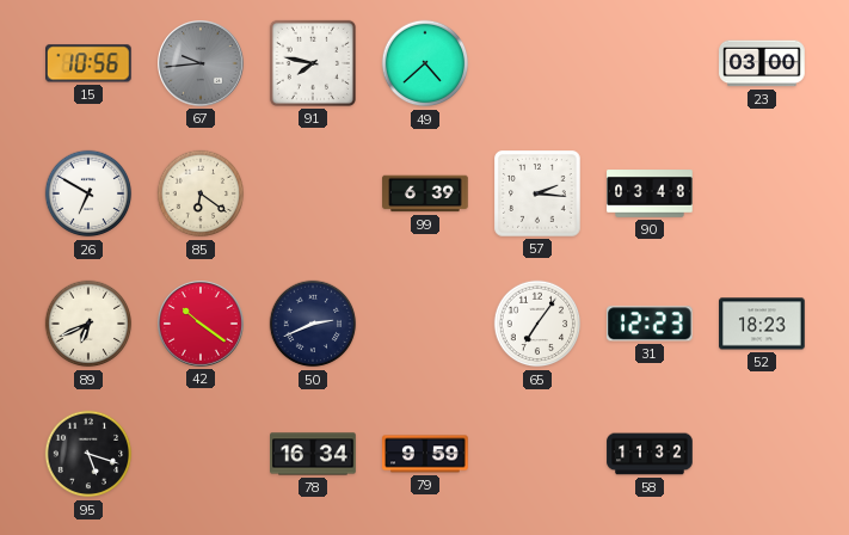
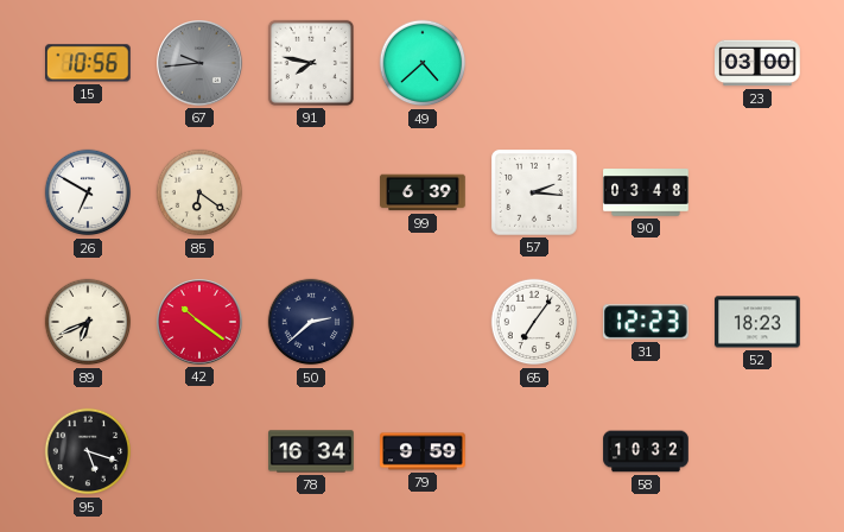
50: 2:41 -> 2:38
58: 11:32 -> 10:32
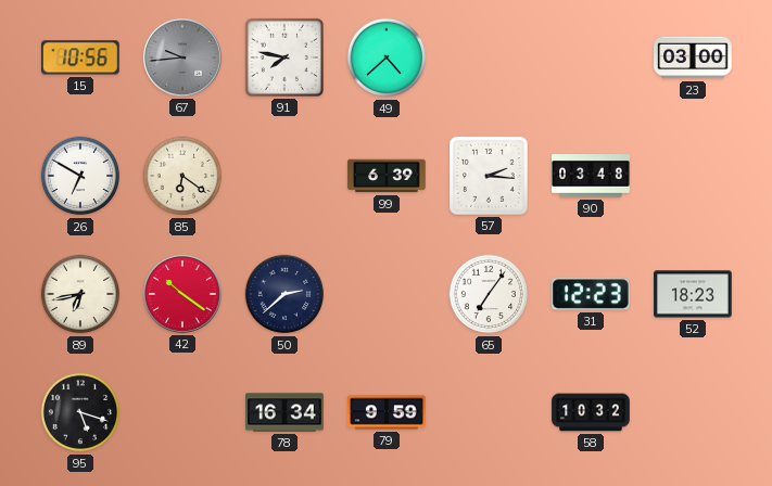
89: 6:41 -> 6:43
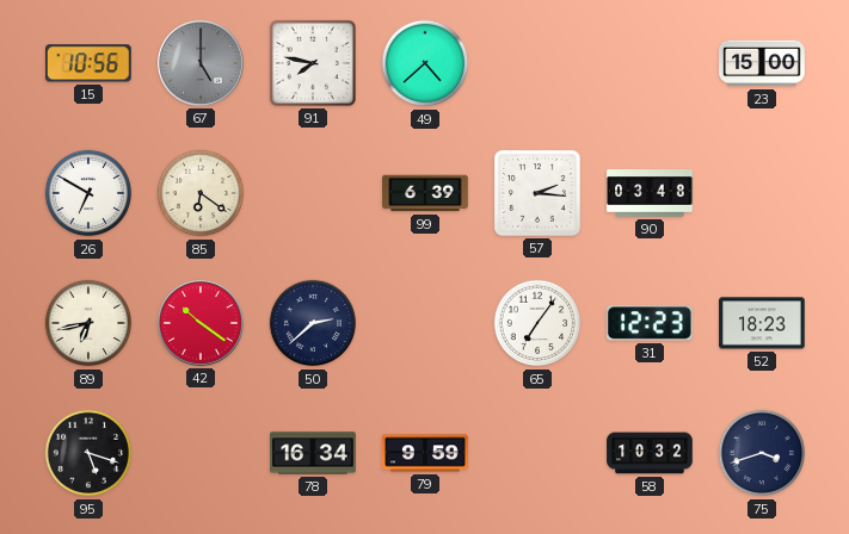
67: 9:44 -> 5:00
23: 03:00 -> 15:00
75: none -> 3:42
